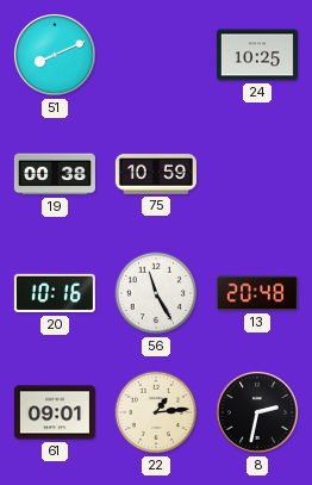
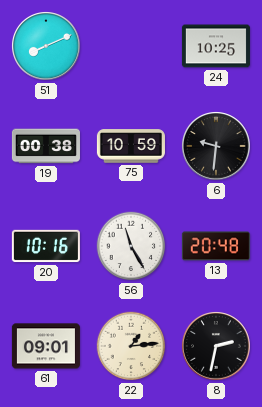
6: none -> 9:31
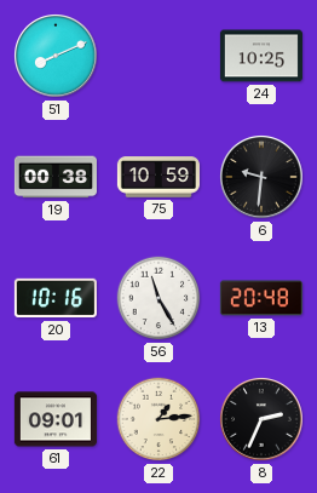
8: 2:32 -> 2:34
